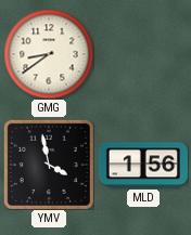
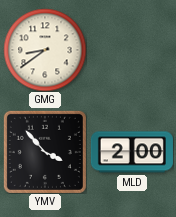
YMV: 3:58 -> 3:53
MLD: 1:56 -> 2:00
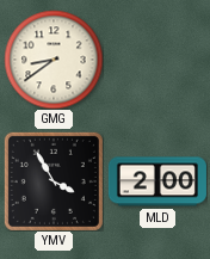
YMV: 3:53 -> 3:55
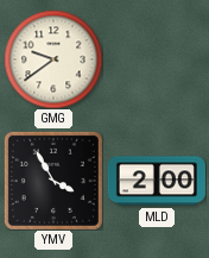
GMG: 8:39 -> 9:39
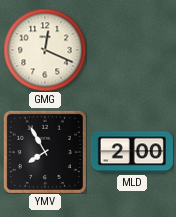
GMG: 9:39 -> 12:19
YMV: 3:55 -> 7:55
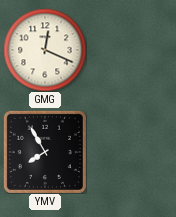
MLD: 2:00 -> none
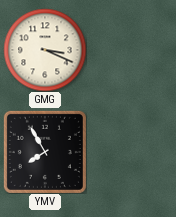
GMG: 12:19 -> 3:19
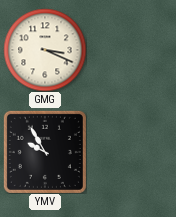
YMV: 7:55 -> 9:55
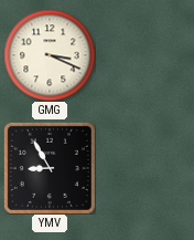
YMV: 9:55 -> 8:55
